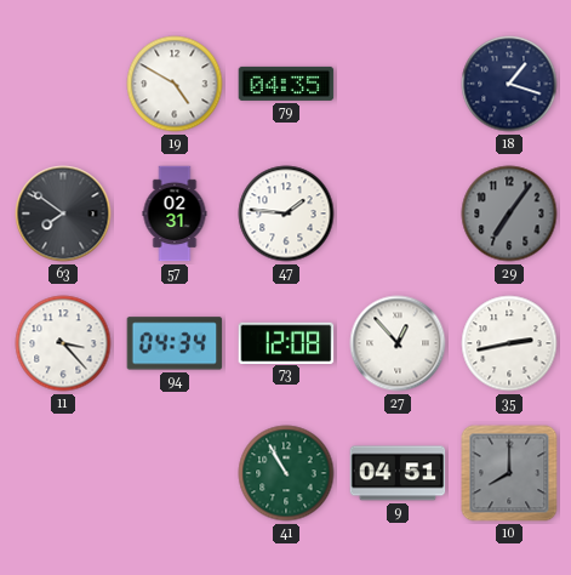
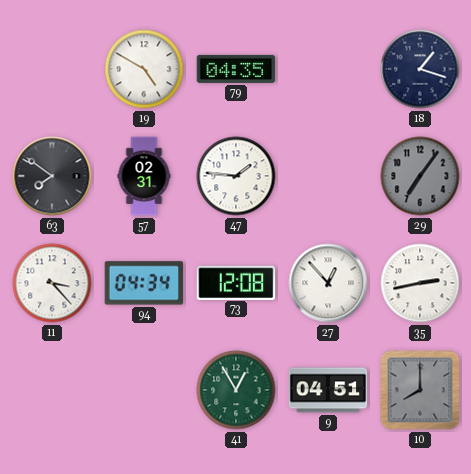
41: 10:55 -> 12:55
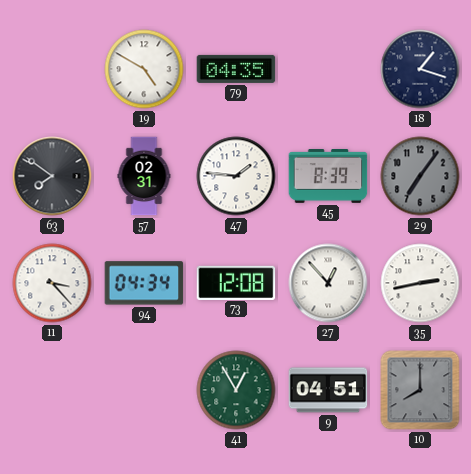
45: none -> 8:39
